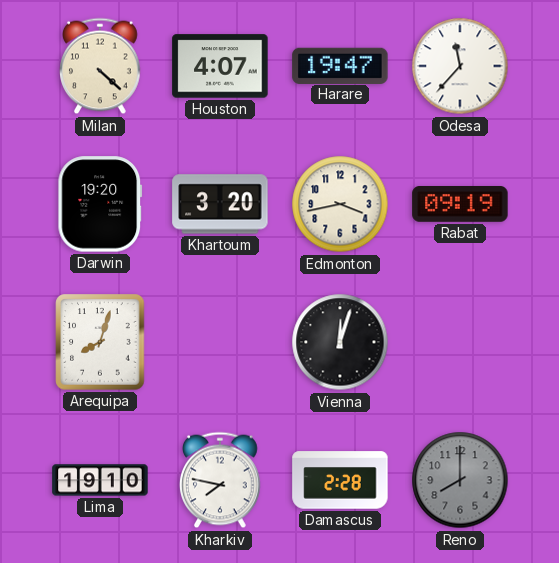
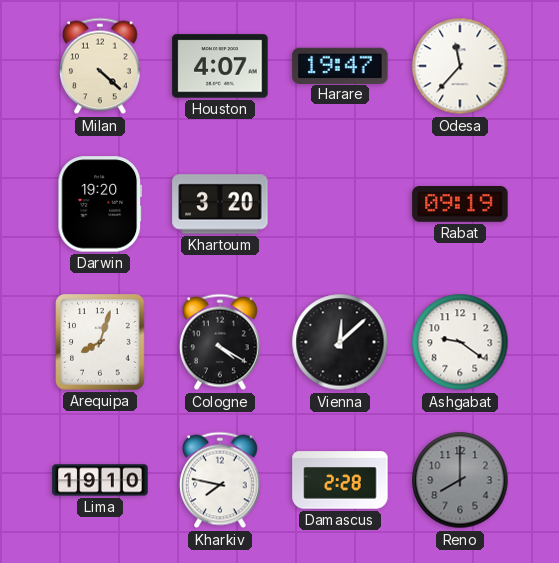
Edmonton: 3:43 -> none
Cologne: none -> 4:20
Vienna: 12:03 -> 12:08
Ashgabat: none -> 9:21
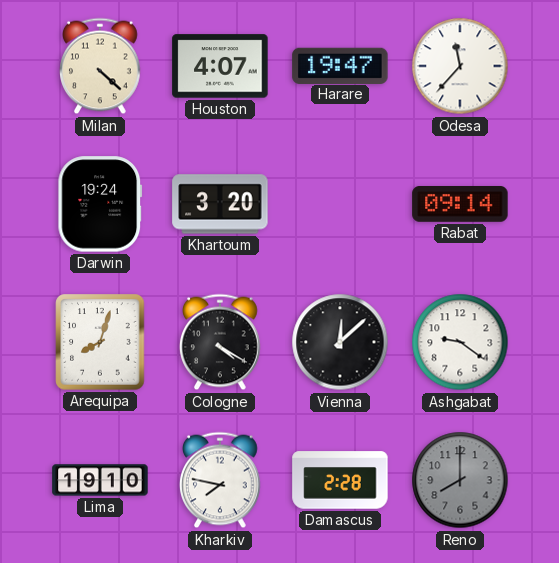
Darwin: 19:20 -> 19:24
Rabat: 09:19 -> 09:14
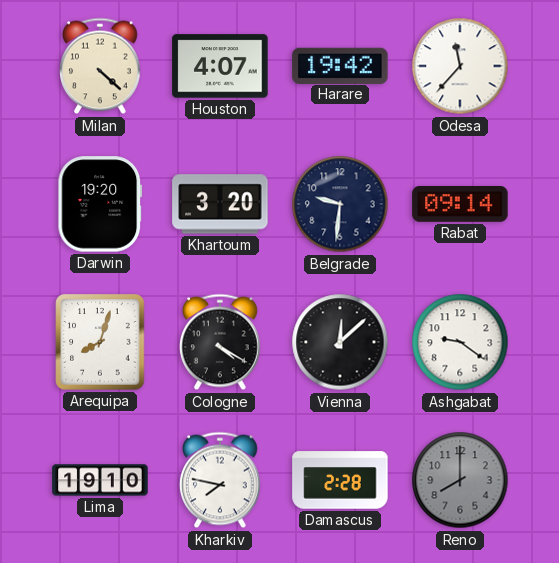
Harare: 19:47 -> 19:42
Darwin: 19:24 -> 19:20
Belgrade: none -> 9:31
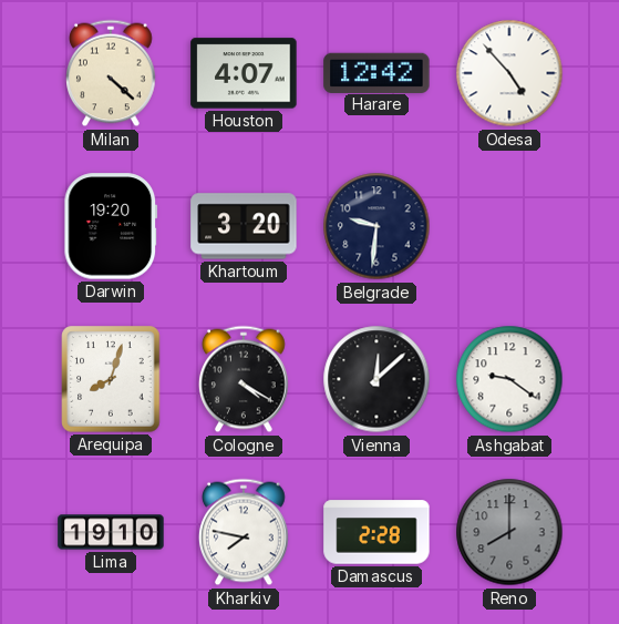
Harare: 19:42 -> 12:42
Odesa: 11:37 -> 4:53
Rabat: 09:14 -> none
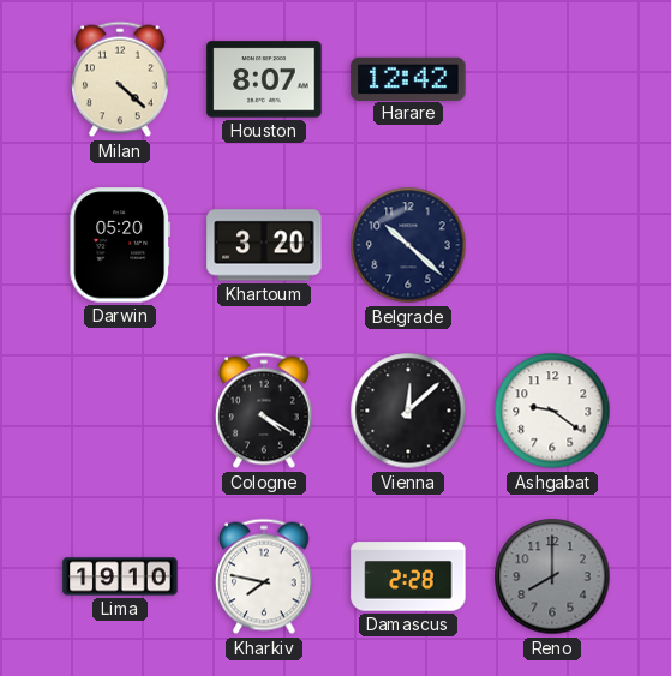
Houston: 4:07 -> 8:07
Odesa: 4:53 -> none
Darwin: 19:20 -> 05:20
Belgrade: 9:31 -> 10:22
Arequipa: 8:03 -> none
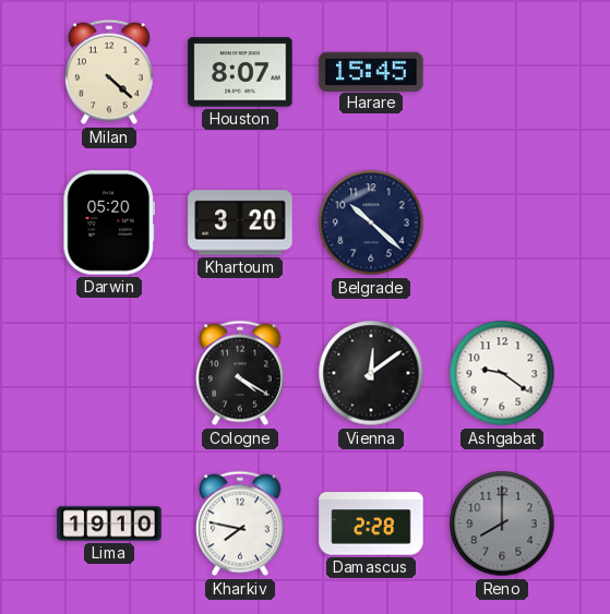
Harare: 12:42 -> 15:45
Vienna: 12:08 -> 12:09
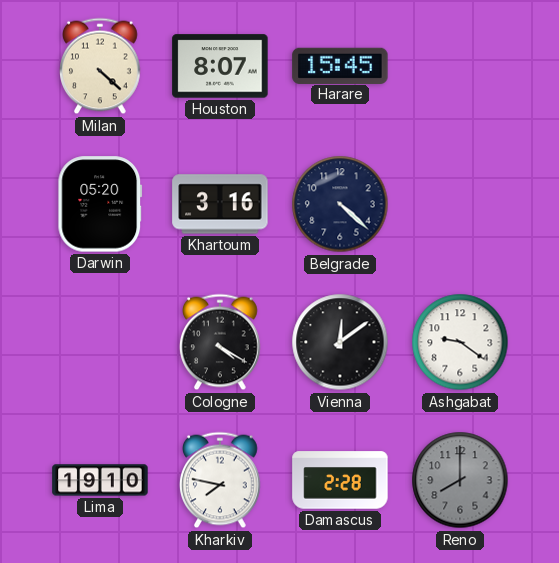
Khartoum: 3:20 -> 3:16
Belgrade: 10:22 -> 4:22
